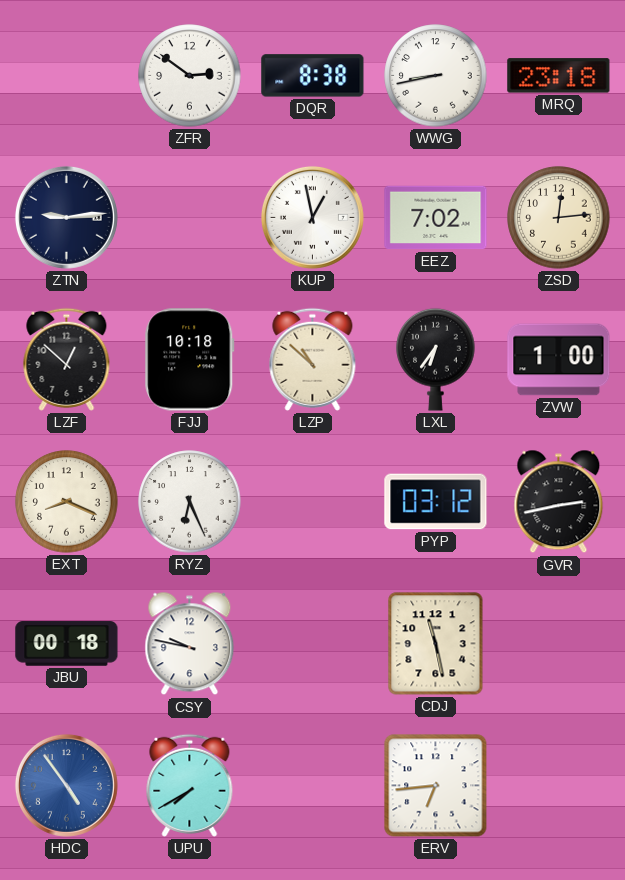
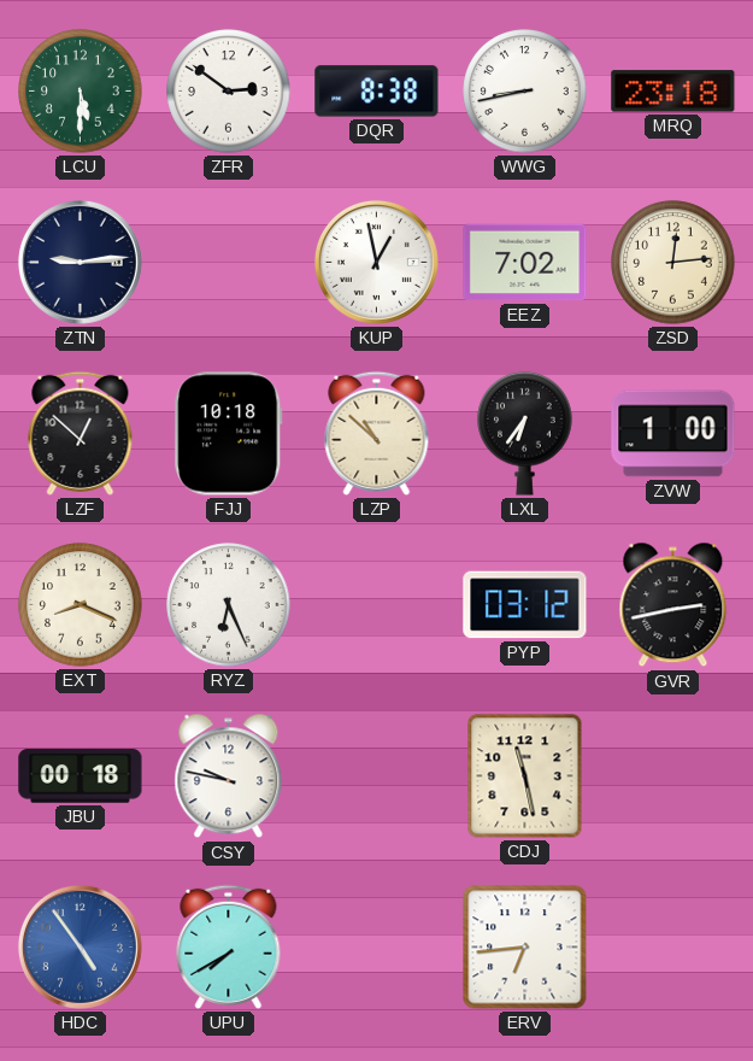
LCU: none -> 5:30
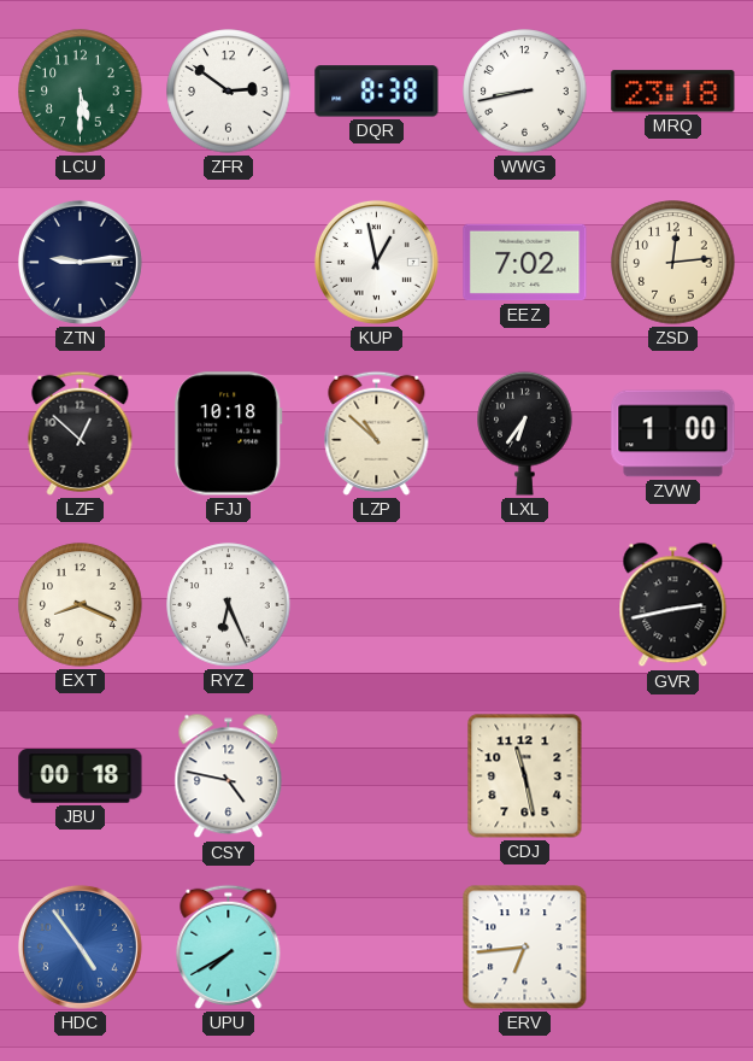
PYP: 03:12 -> none
CSY: 9:47 -> 4:47
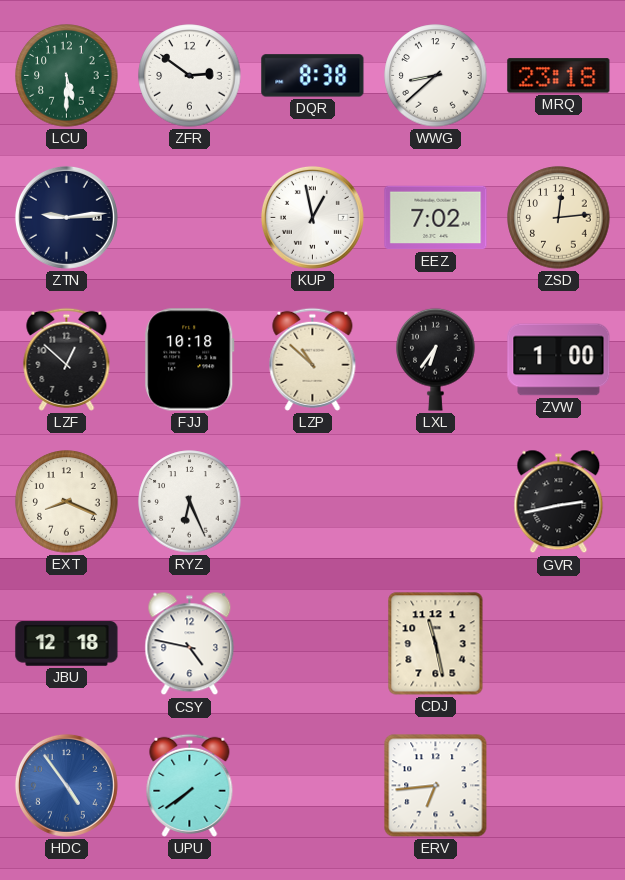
WWG: 8:43 -> 8:38
JBU: 00:18 -> 12:18
UPU: 7:40 -> 7:39
